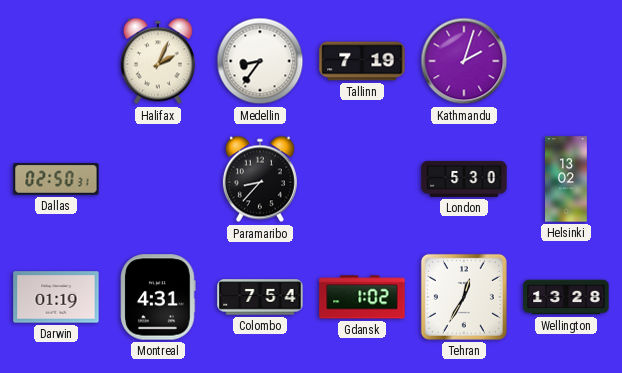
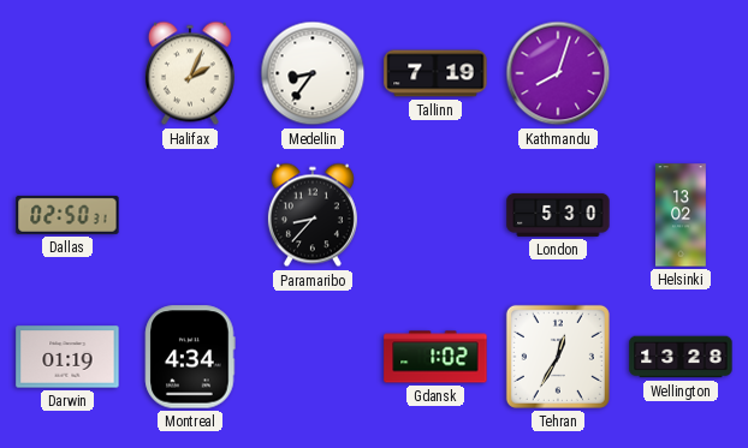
Kathmandu: 2:03 -> 8:03
Montreal: 4:31 -> 4:34
Colombo: 7:54 -> none
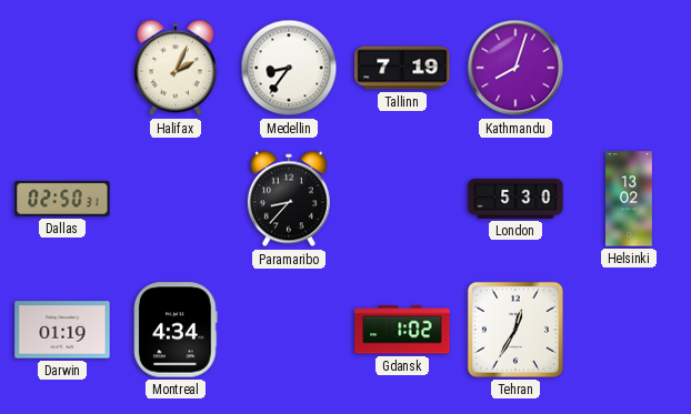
Wellington: 13:28 -> none
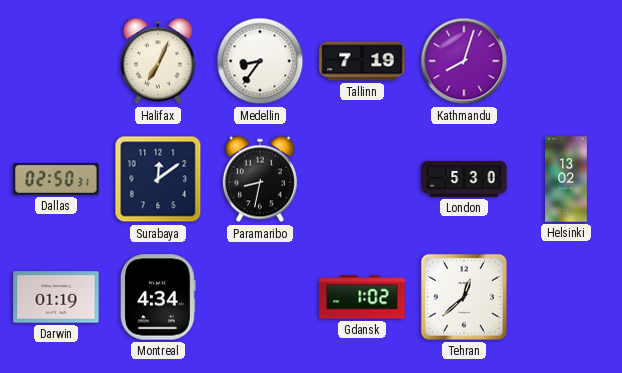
Halifax: 2:04 -> 7:04
Surabaya: none -> 12:09
Paramaribo: 8:37 -> 8:32
Tehran: 12:35 -> 12:38
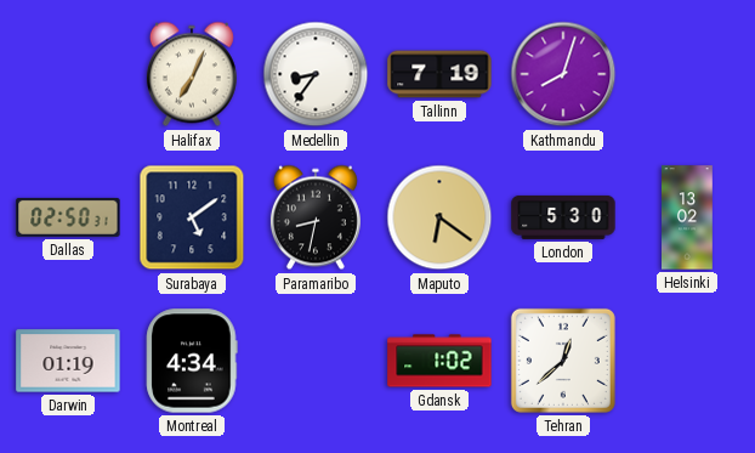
Surabaya: 12:09 -> 5:09
Maputo: none -> 6:21
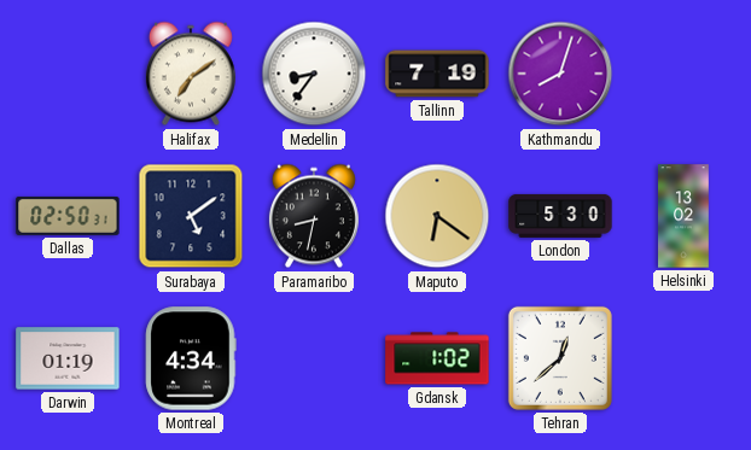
Halifax: 7:04 -> 7:09
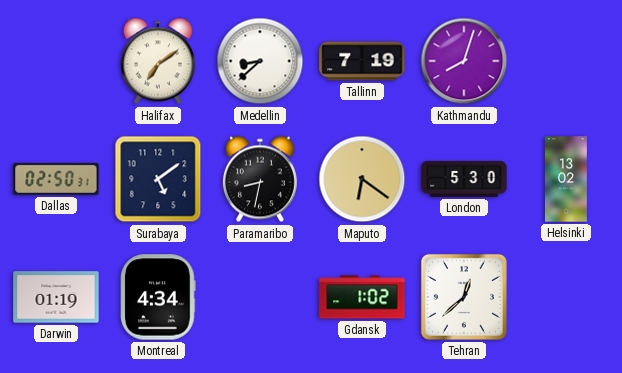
Medellin: 8:36 -> 8:38
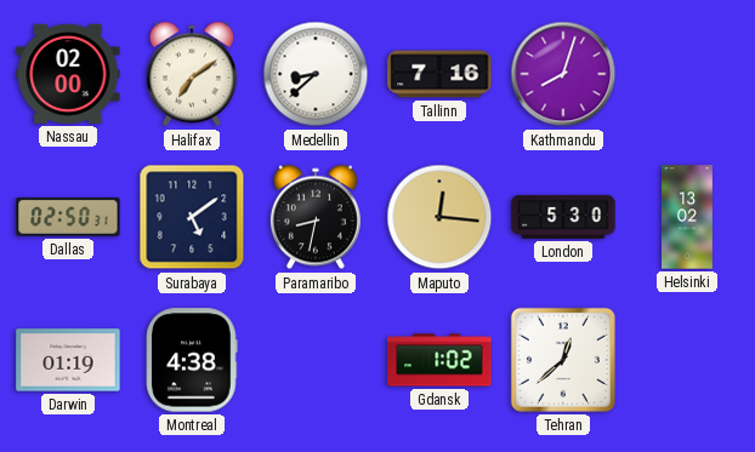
Nassau: none -> 02:00
Tallinn: 7:19 -> 7:16
Maputo: 6:21 -> 12:16
Montreal: 4:34 -> 4:38
